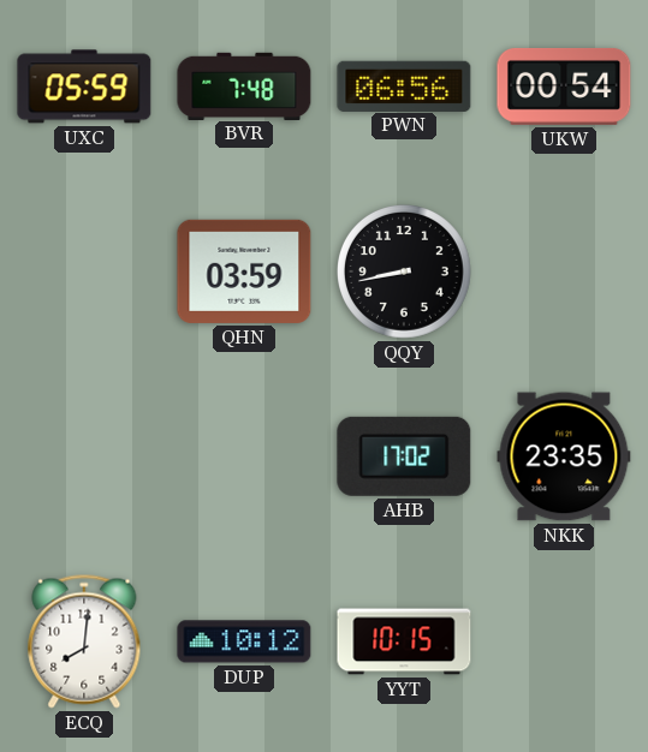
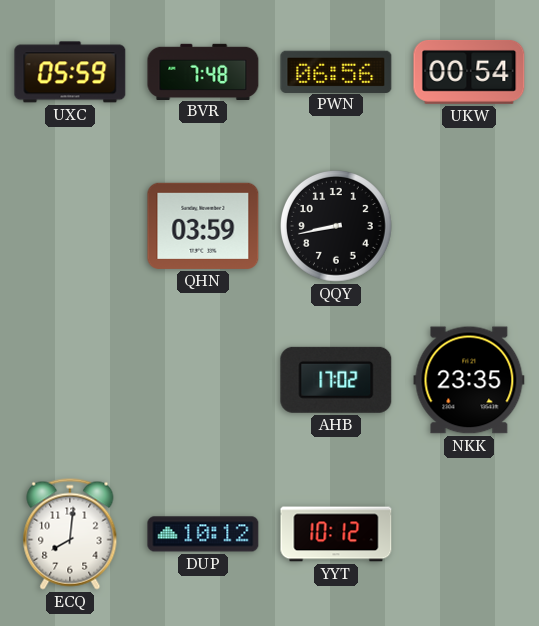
YYT: 10:15 -> 10:12
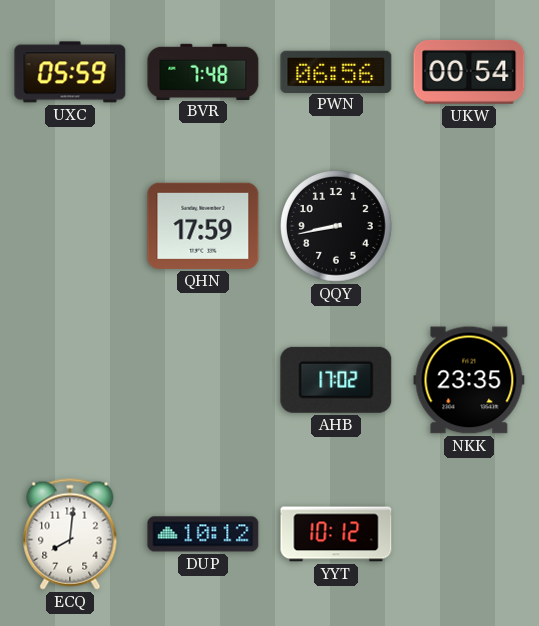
QHN: 03:59 -> 17:59
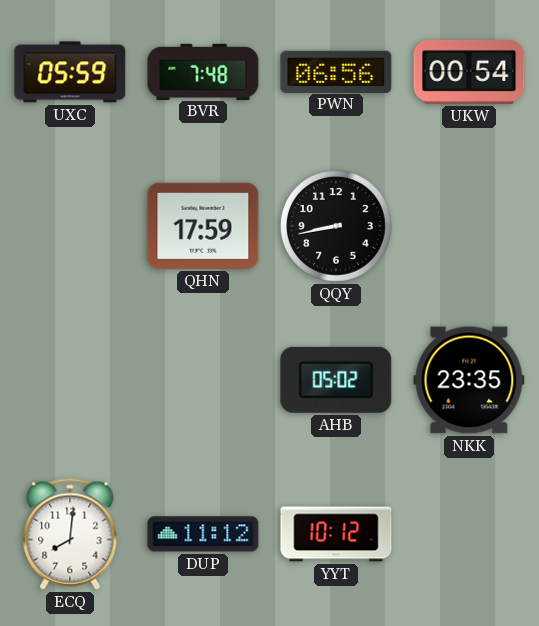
AHB: 17:02 -> 05:02
DUP: 10:12 -> 11:12
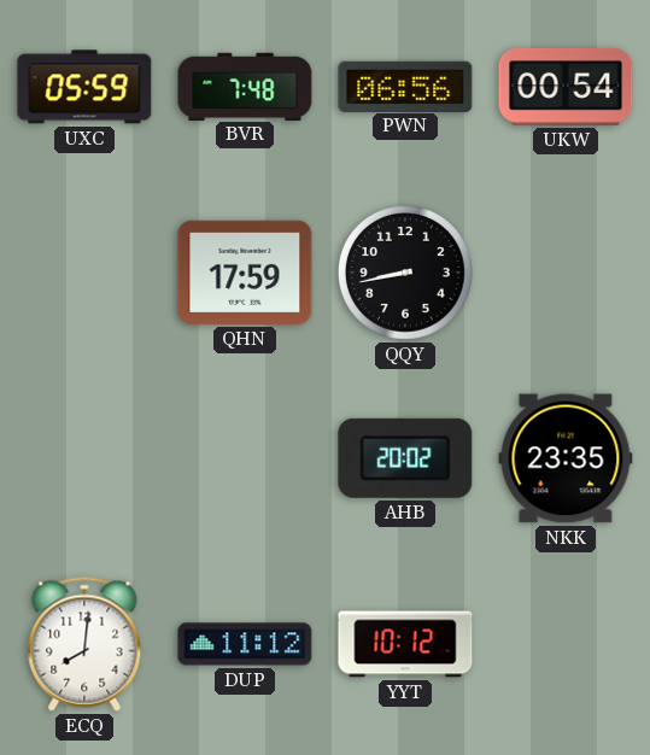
AHB: 05:02 -> 20:02
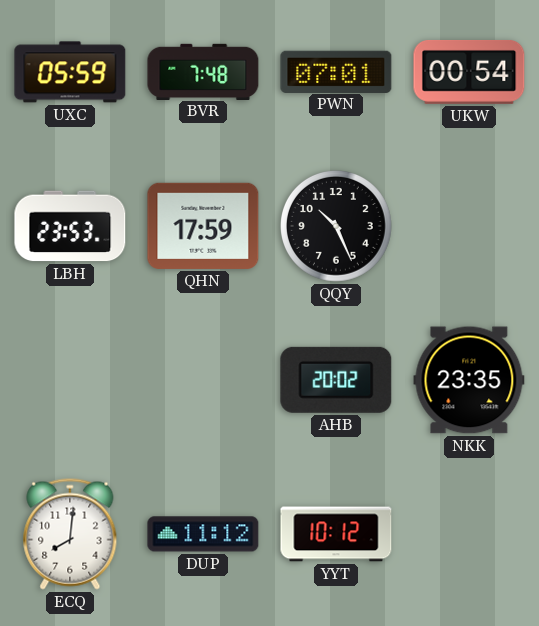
PWN: 06:56 -> 07:01
LBH: none -> 23:53
QQY: 8:43 -> 10:26
